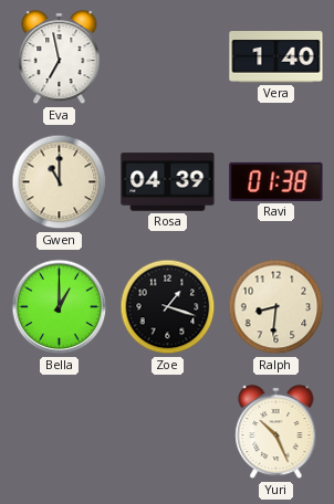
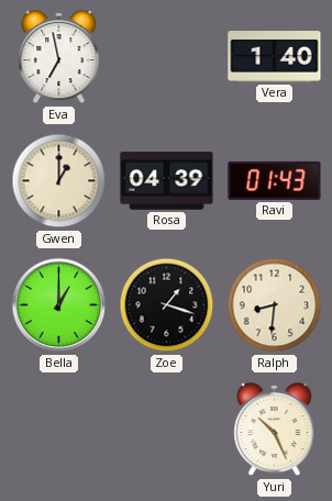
Gwen: 11:00 -> 1:00
Ravi: 01:38 -> 01:43
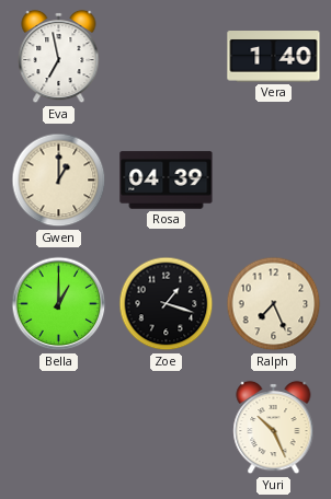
Ravi: 01:43 -> none
Ralph: 8:31 -> 7:26
